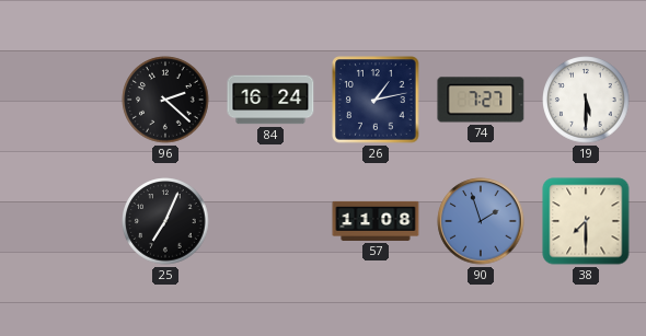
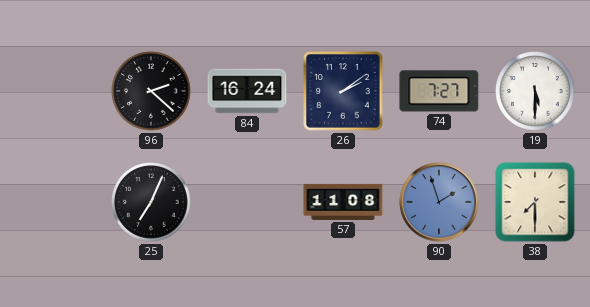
26: 1:13 -> 2:09
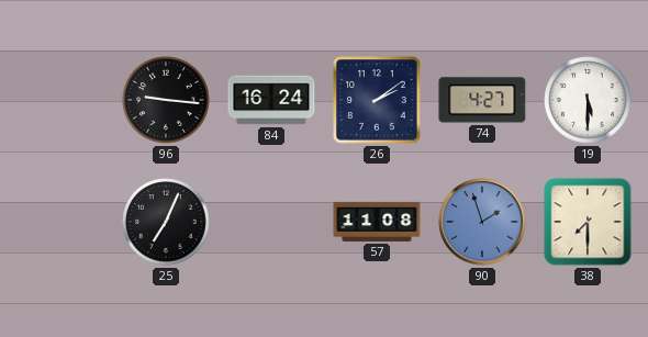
96: 2:22 -> 9:16
74: 7:27 -> 4:27
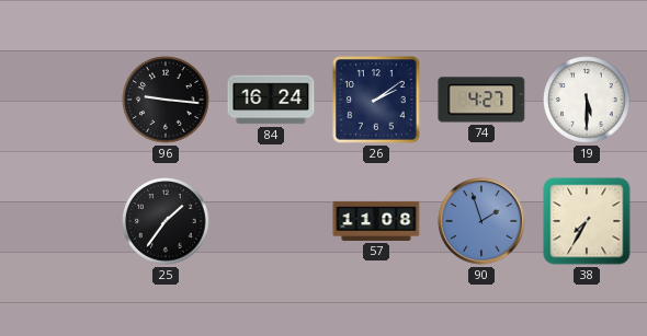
25: 7:04 -> 1:36
38: 7:30 -> 7:35
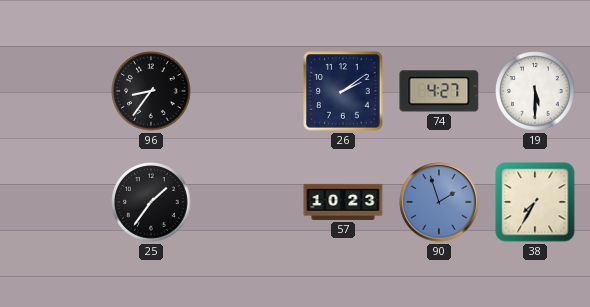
96: 9:16 -> 8:36
84: 16:24 -> none
57: 11:08 -> 10:23
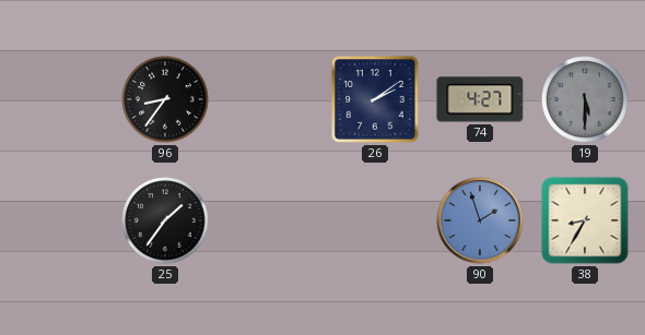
19 dial: white -> grey
57: 10:23 -> none
38: 7:35 -> 8:35
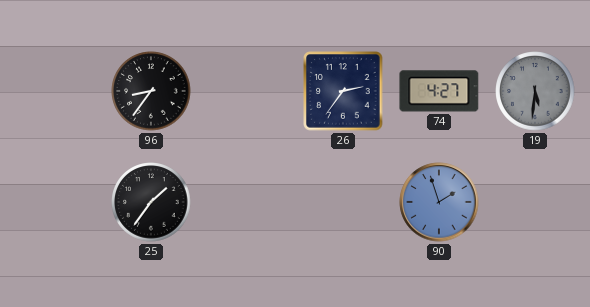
26: 2:09 -> 2:36
19: 5:30 -> 5:31
38: 8:35 -> none
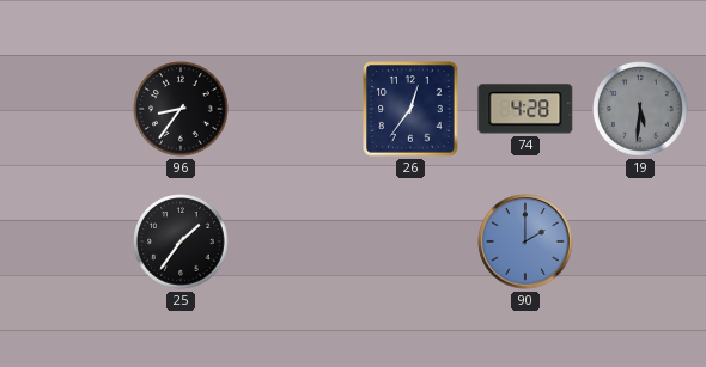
26: 2:36 -> 12:36
74: 4:27 -> 4:28
90: 1:57 -> 2:00
